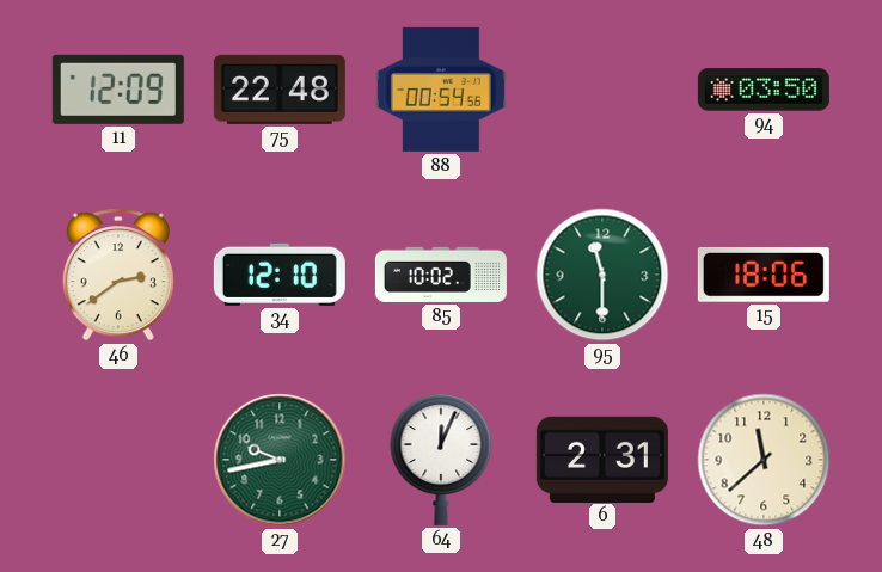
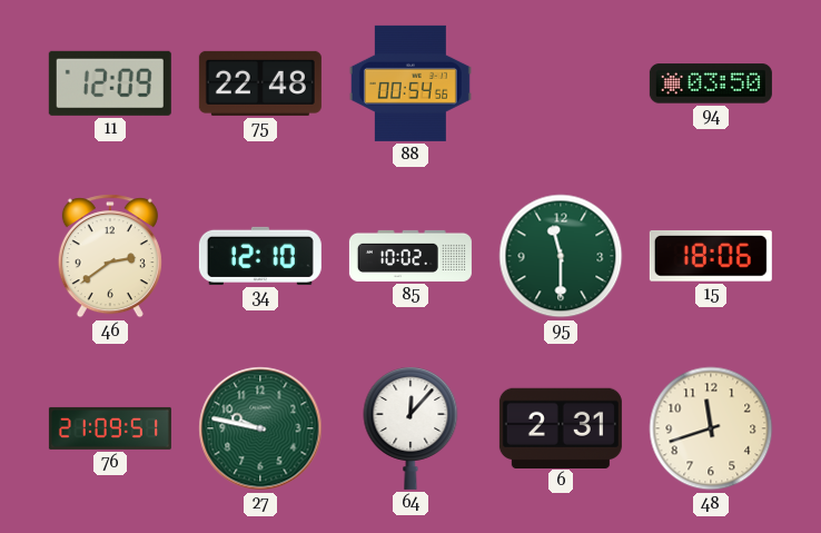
76: none -> 21:09
27: 9:43 -> 9:47
64: 12:04 -> 12:07
48: 11:38 -> 11:42
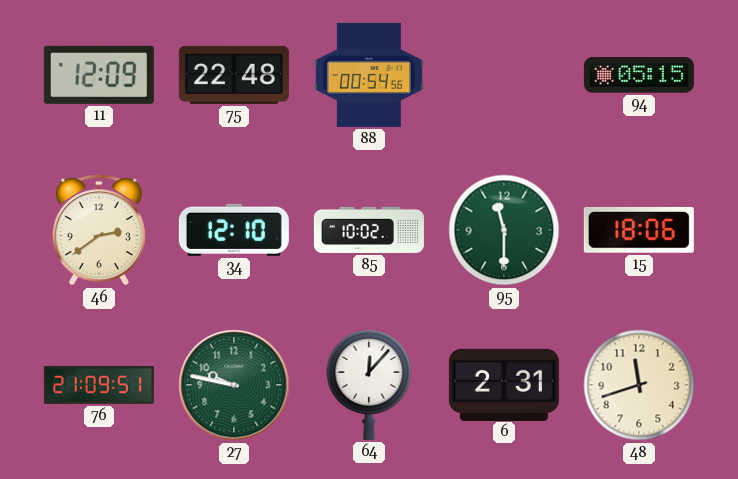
94: 03:50 -> 05:15
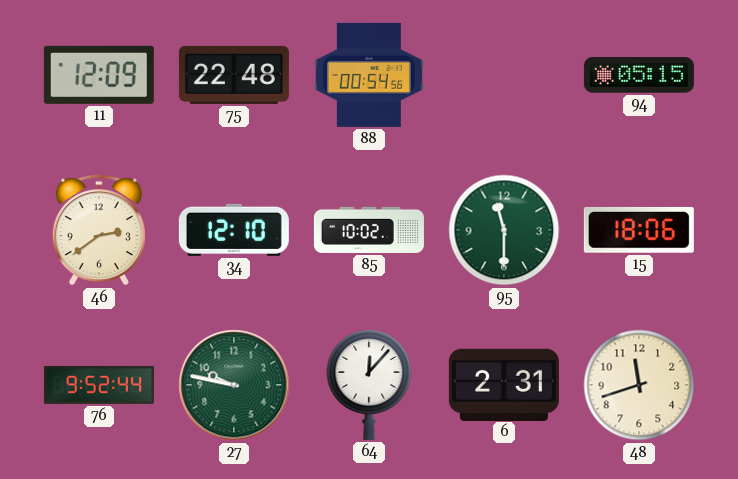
76: 21:09 -> 9:52
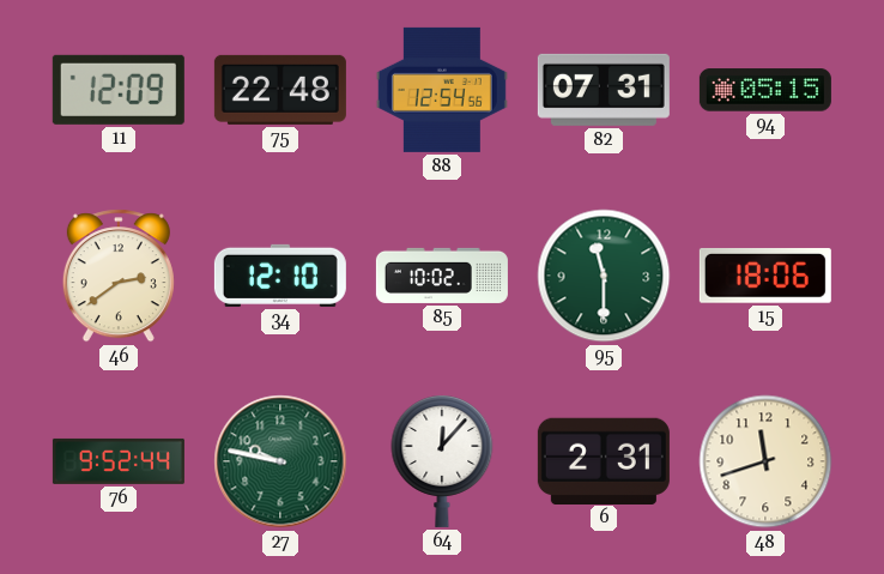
88: 00:54 -> 12:54
82: none -> 07:31
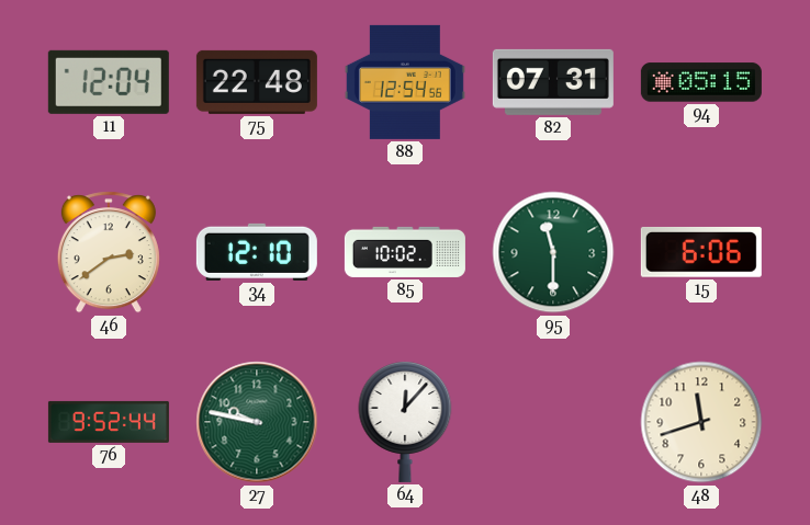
11: 12:09 -> 12:04
15: 18:06 -> 6:06
6: 2:31 -> none
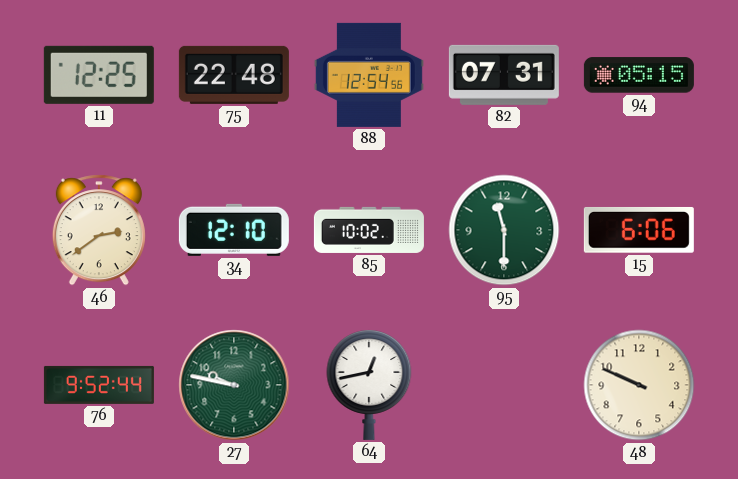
11: 12:04 -> 12:25
64: 12:07 -> 12:43
48: 11:42 -> 9:49
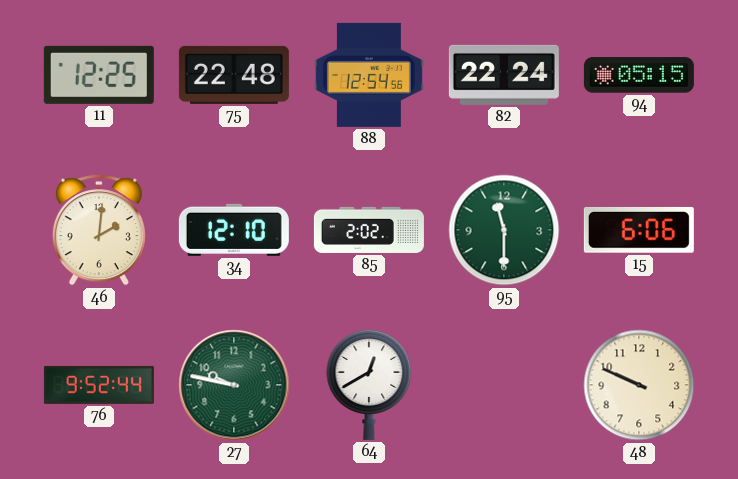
82: 07:31 -> 22:24
46: 2:39 -> 2:01
85: 10:02 -> 2:02
64: 12:43 -> 12:40
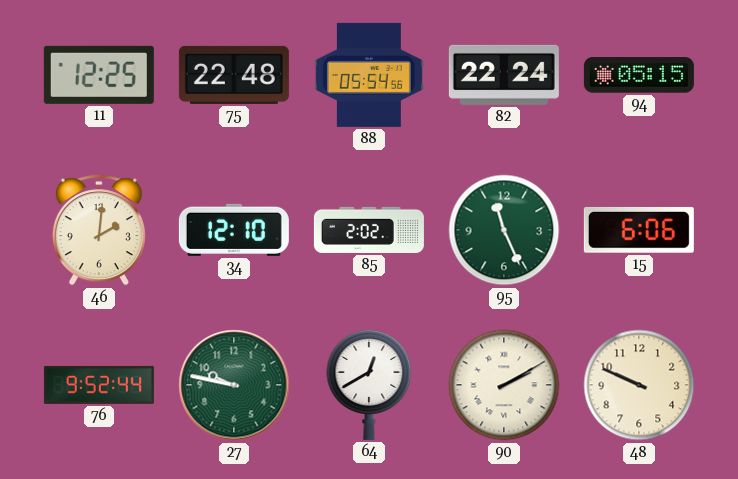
88: 12:54 -> 05:54
95: 11:30 -> 11:26
90: none -> 2:10
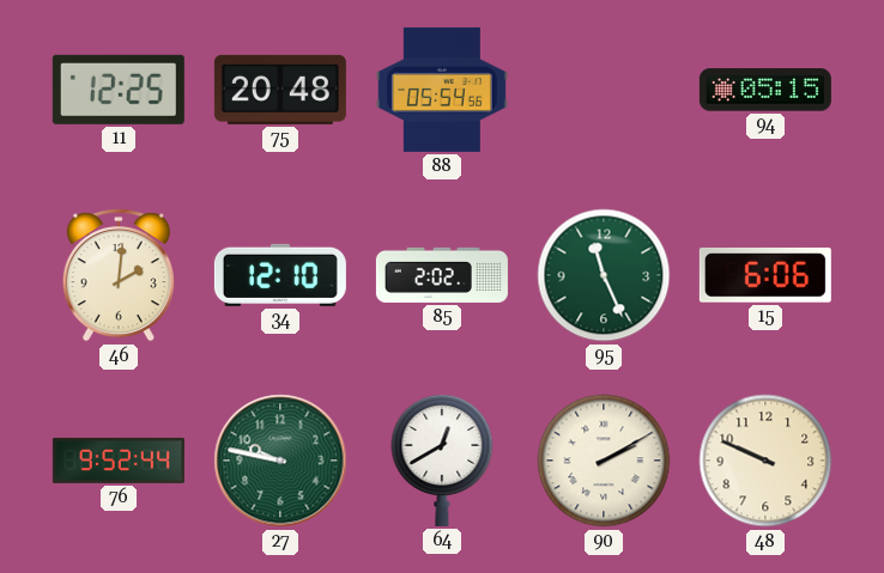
75: 22:48 -> 20:48
82: 22:24 -> none
